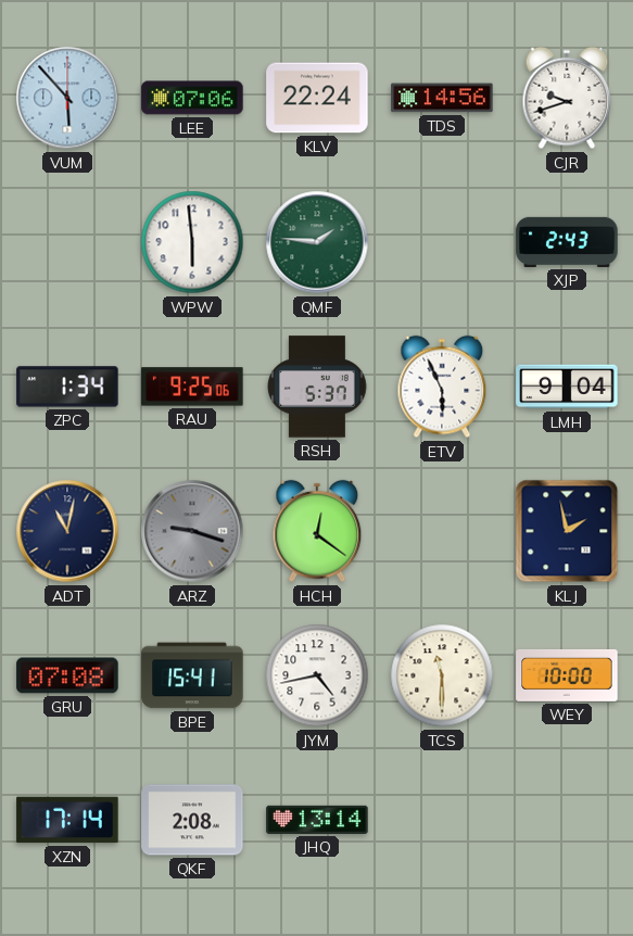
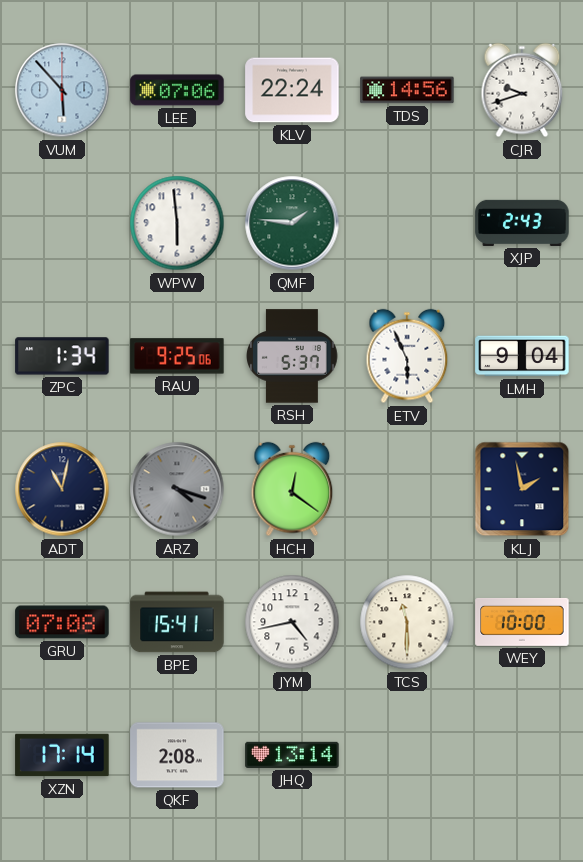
ARZ: 9:18 -> 4:18
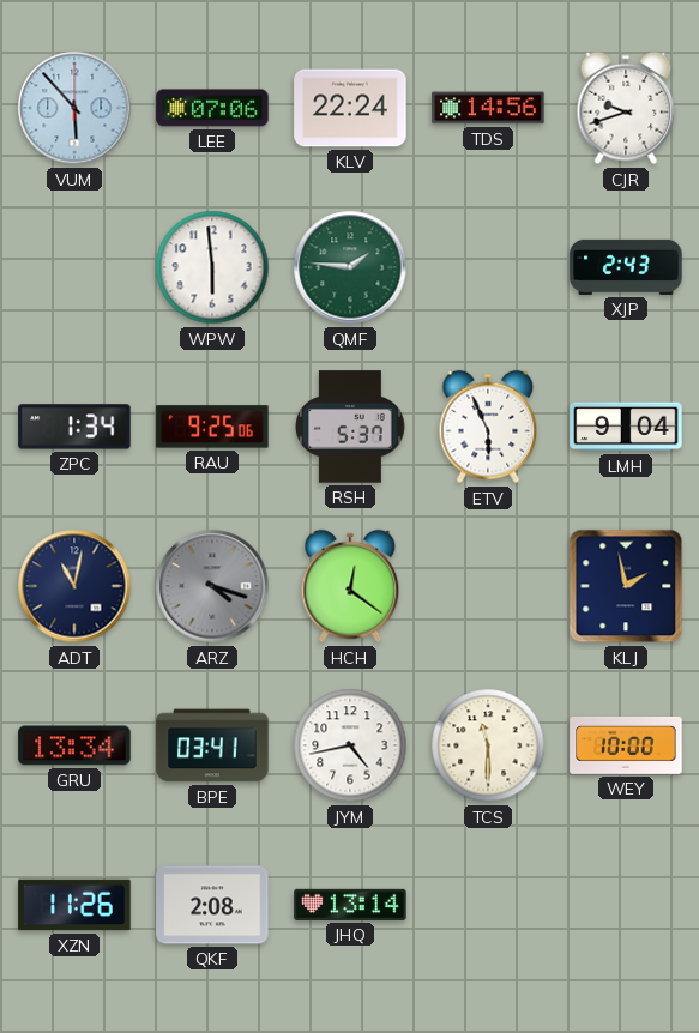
GRU: 07:08 -> 13:34
BPE: 15:41 -> 03:41
XZN: 17:14 -> 11:26
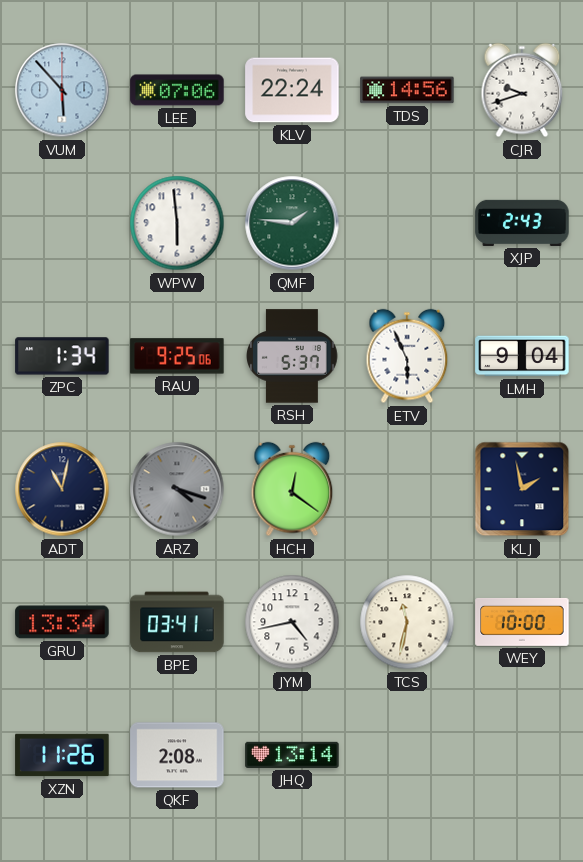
TCS: 11:30 -> 11:32
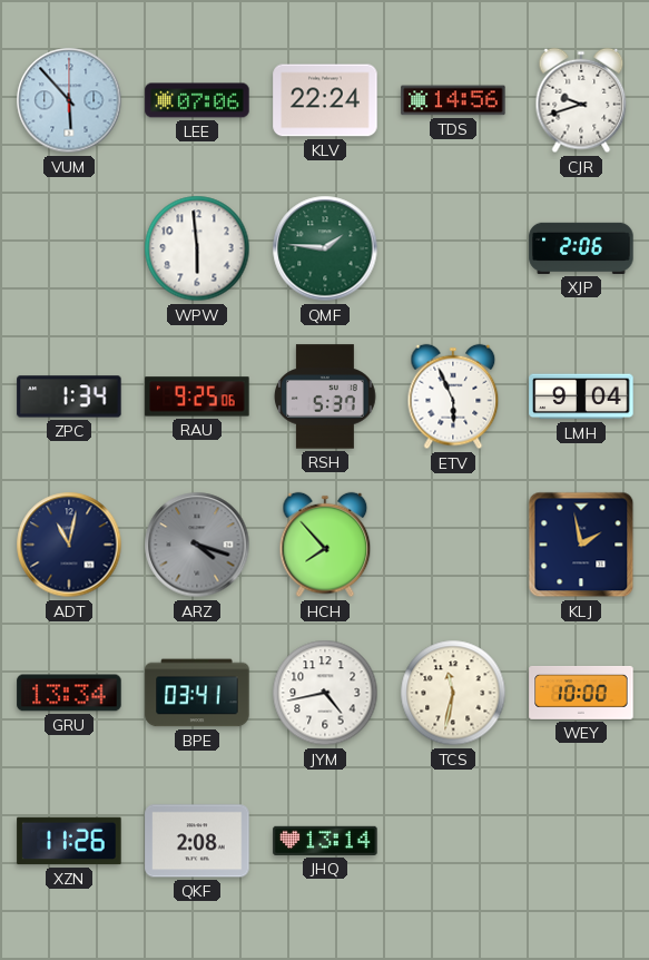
XJP: 2:43 -> 2:06
HCH: 12:21 -> 7:53
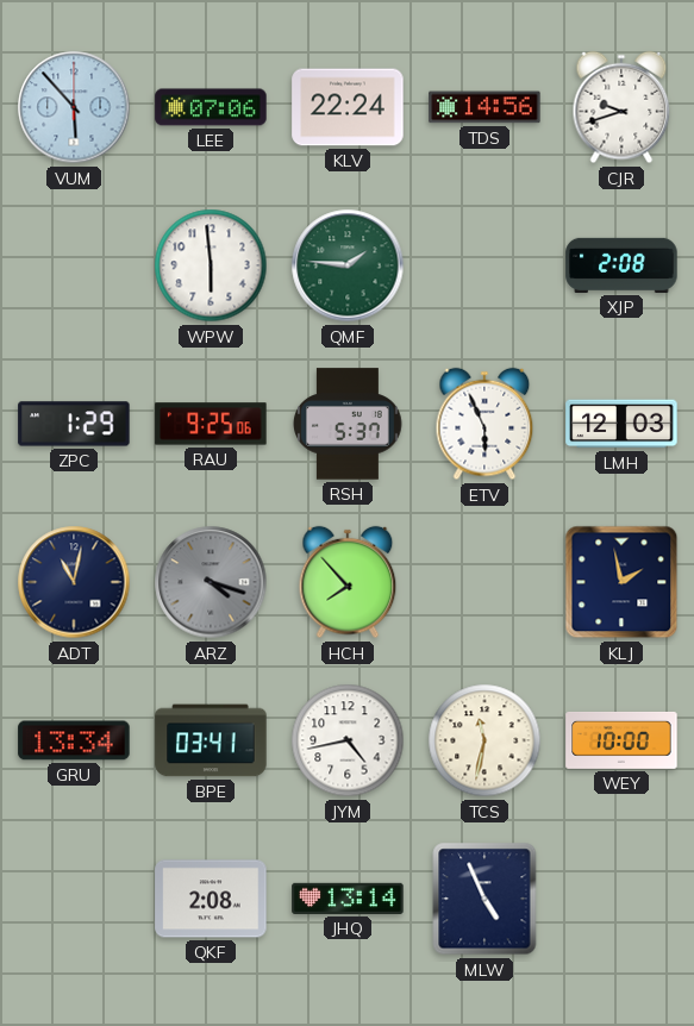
XJP: 2:06 -> 2:08
ZPC: 1:34 -> 1:29
LMH: 9:04 -> 12:03
XZN: 11:26 -> none
MLW: none -> 4:56
